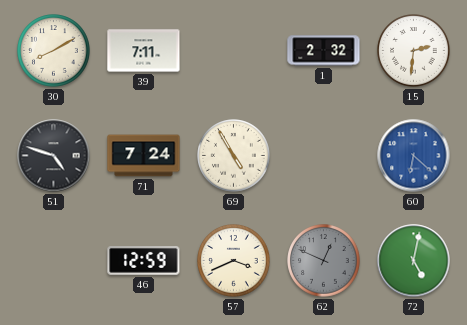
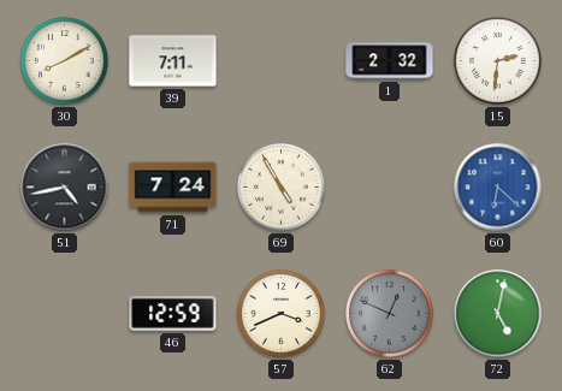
51: 4:48 -> 4:43
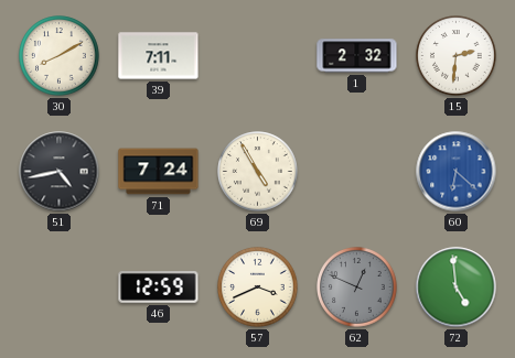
72: 5:02 -> 4:59
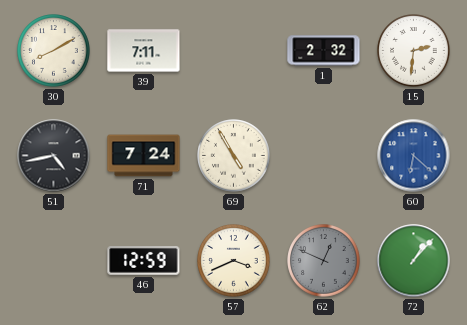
72: 4:59 -> 1:07
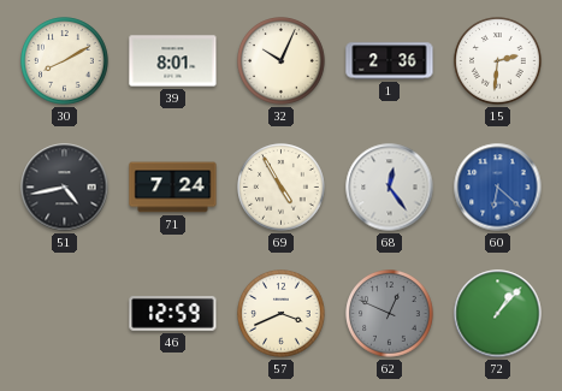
39: 7:11 -> 8:01
32: none -> 10:04
1: 2:32 -> 2:36
68: none -> 12:24
